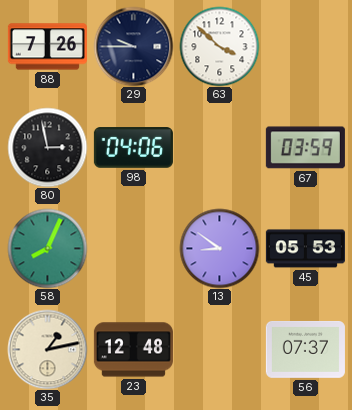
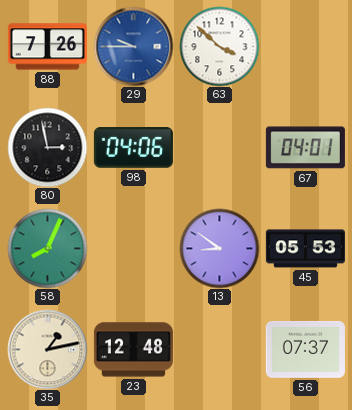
29 dial: navy -> blue
67: 03:59 -> 04:01
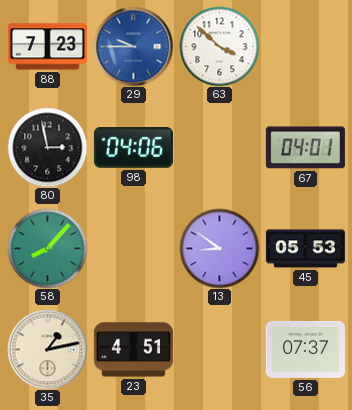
88: 7:26 -> 7:23
58: 8:04 -> 8:07
23: 12:48 -> 4:51
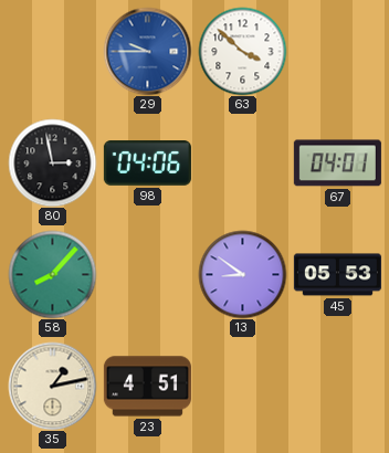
88: 7:23 -> none
56: 07:37 -> none
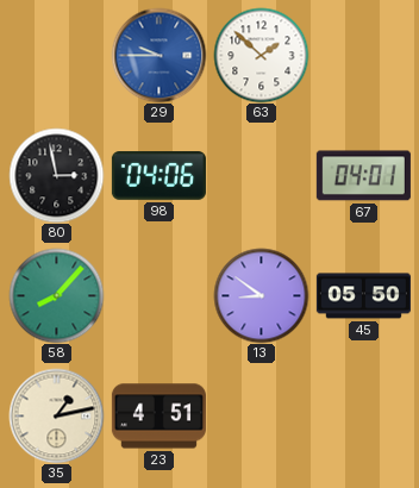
63: 3:52 -> 1:52
45: 05:53 -> 05:50
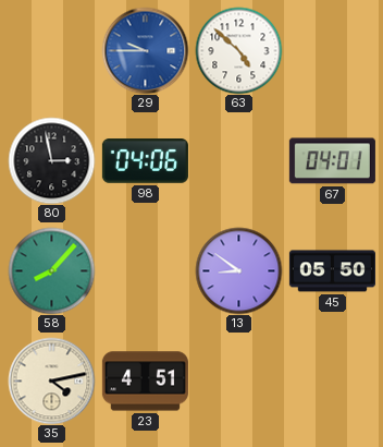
63: 1:52 -> 4:52
35: 1:13 -> 4:13
